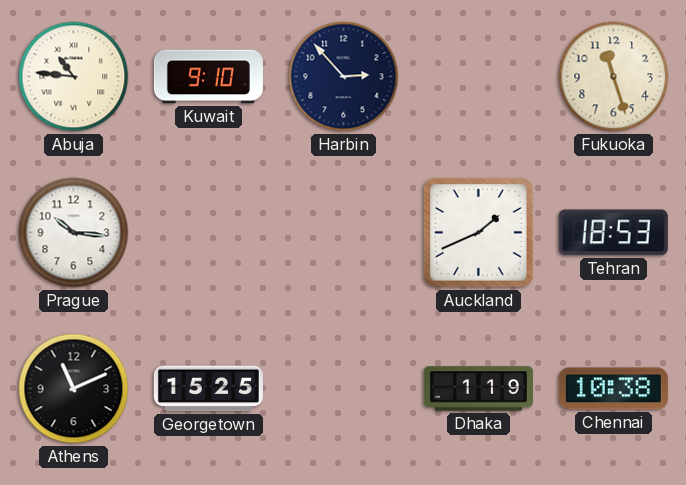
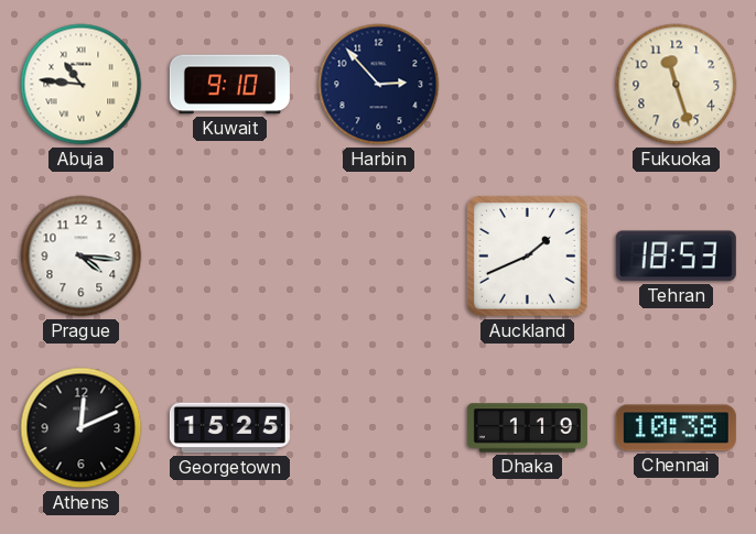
Prague: 10:16 -> 4:16
Athens: 11:11 -> 12:11
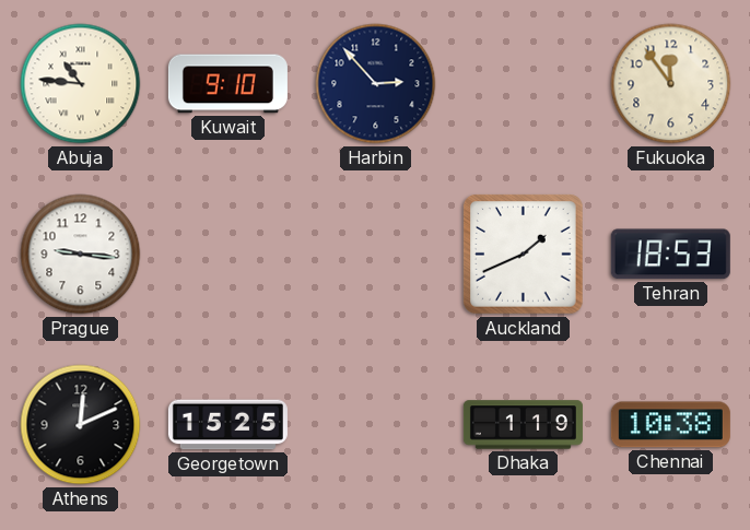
Fukuoka: 11:27 -> 11:54
Prague: 4:16 -> 9:16
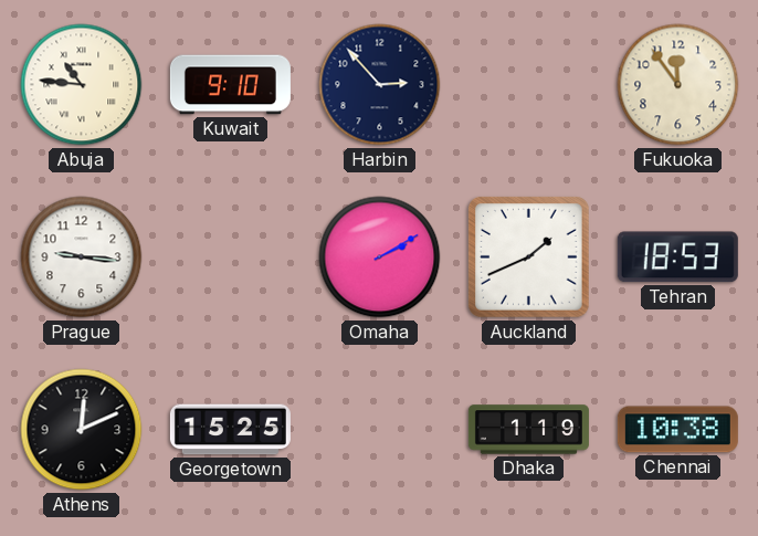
Omaha: none -> 2:10
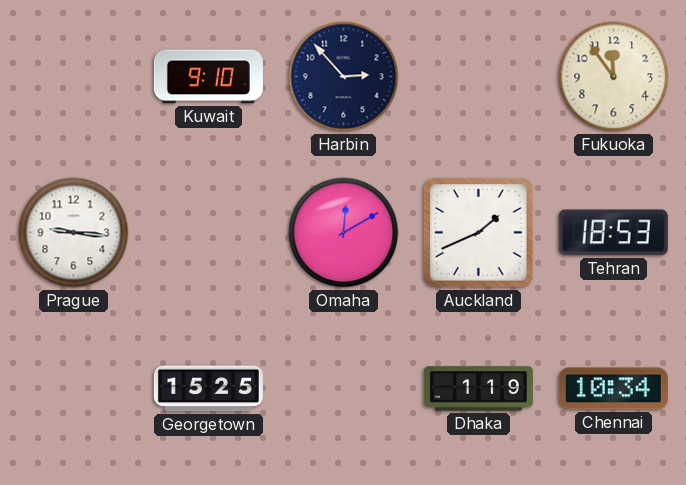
Abuja: 10:46 -> none
Omaha: 2:10 -> 12:10
Athens: 12:11 -> none
Chennai: 10:38 -> 10:34
